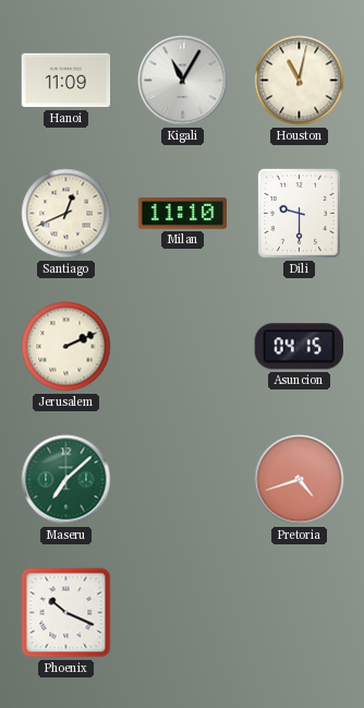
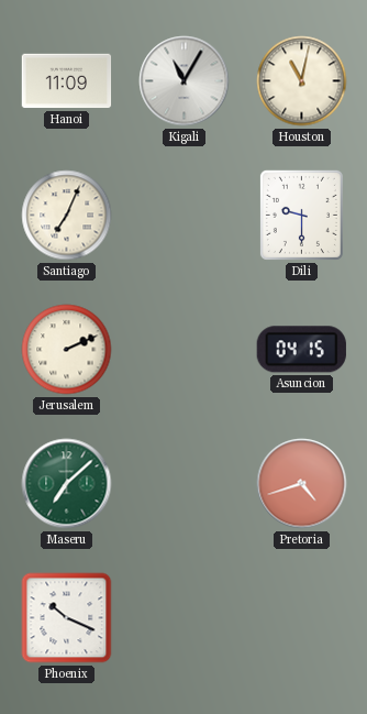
Santiago: 12:41 -> 7:04
Milan: 11:10 -> none
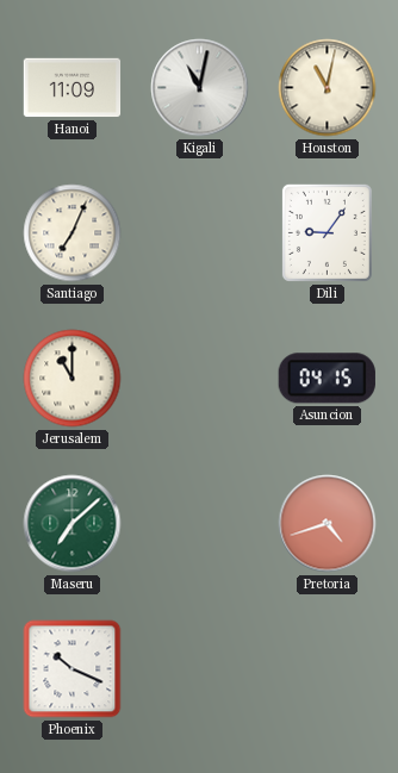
Kigali: 11:05 -> 11:02
Dili: 9:30 -> 9:06
Jerusalem: 2:11 -> 11:00
